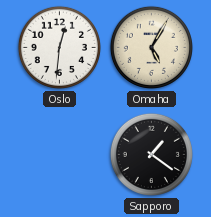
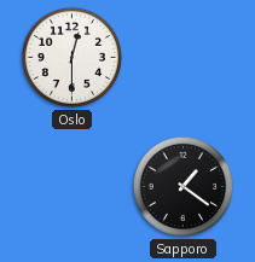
Oslo: 12:31 -> 12:30
Omaha: 5:05 -> none
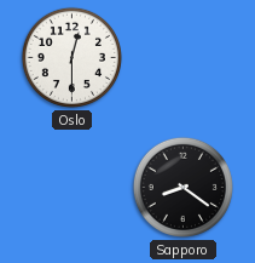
Sapporo: 1:21 -> 8:21
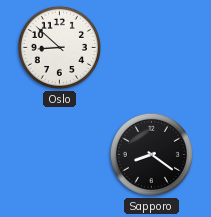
Oslo: 12:30 -> 8:52
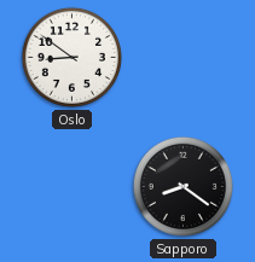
Oslo: 8:52 -> 8:51
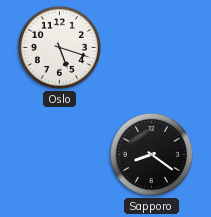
Oslo: 8:51 -> 5:18
